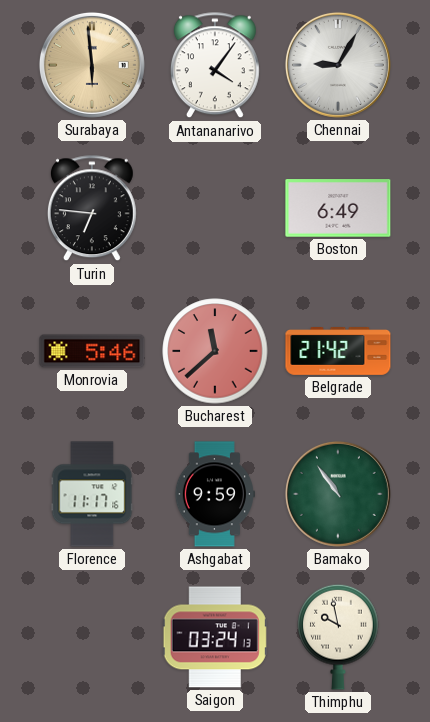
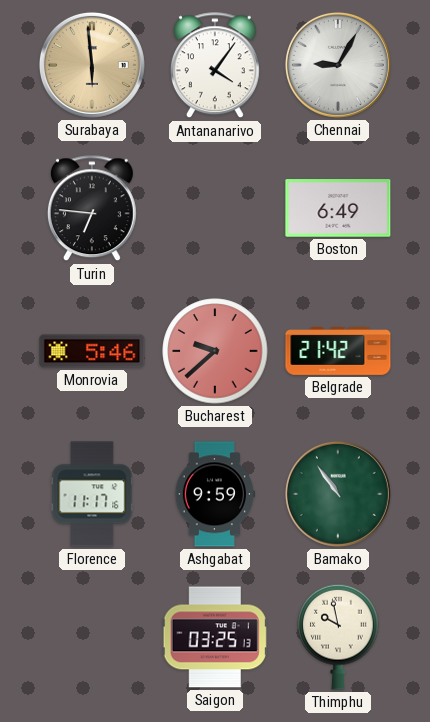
Bucharest: 11:38 -> 9:38
Saigon: 03:24 -> 03:25
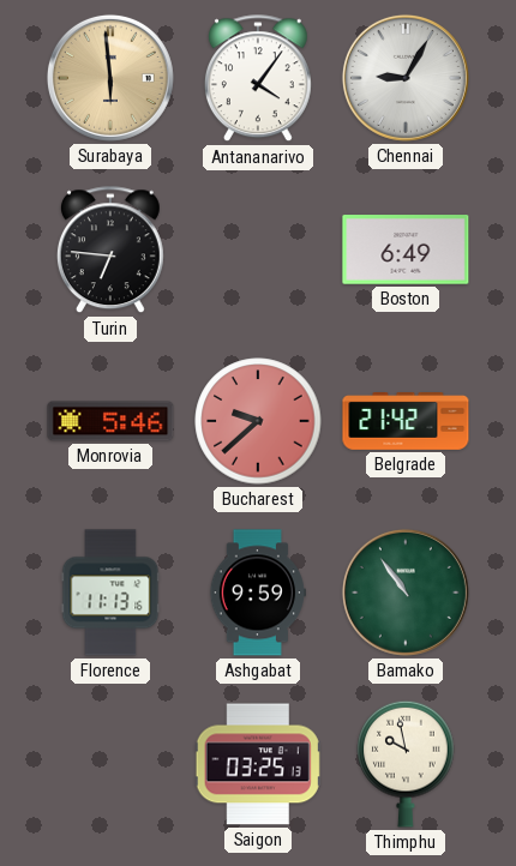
Florence: 11:17 -> 11:13
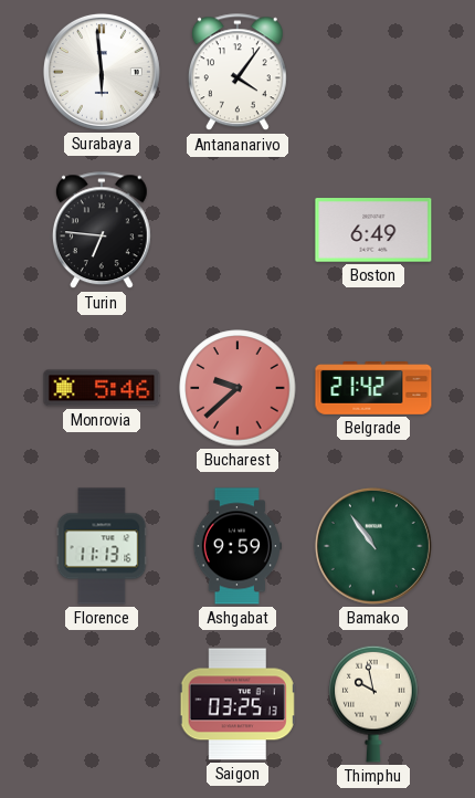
Surabaya dial: champagne -> white
Chennai: 9:05 -> none
